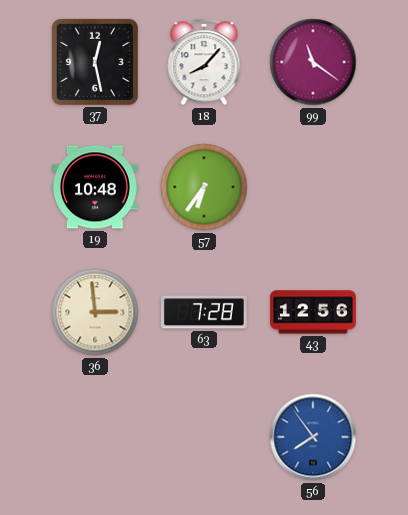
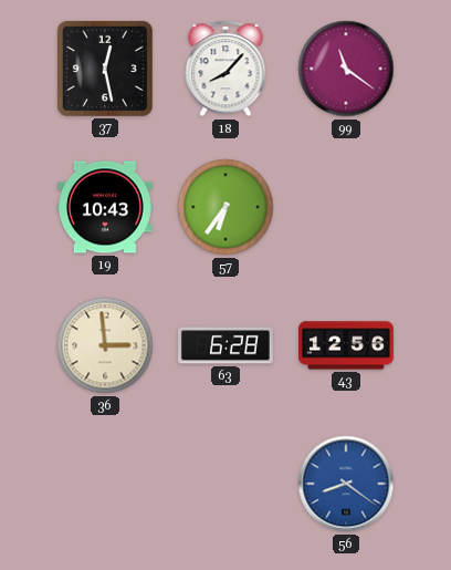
19: 10:48 -> 10:43
63: 7:28 -> 6:28
56: 7:54 -> 8:21
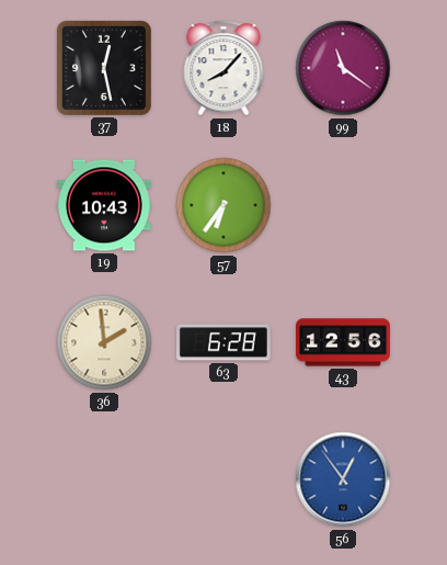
36: 2:59 -> 1:59
56: 8:21 -> 12:54
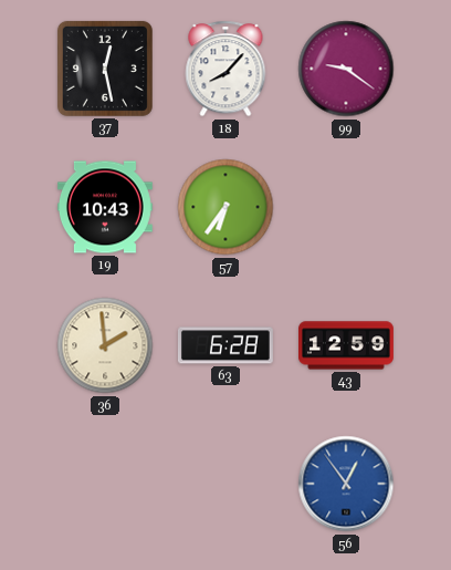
99: 11:21 -> 9:21
43: 12:56 -> 12:59
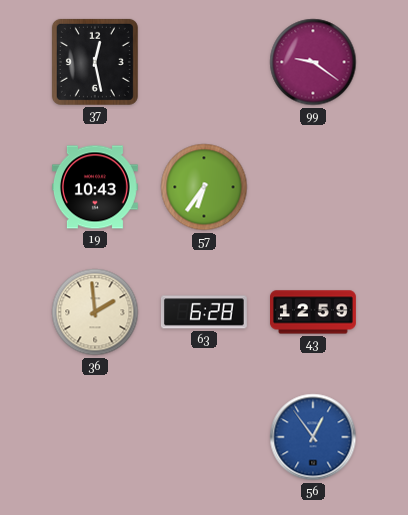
18: 8:07 -> none
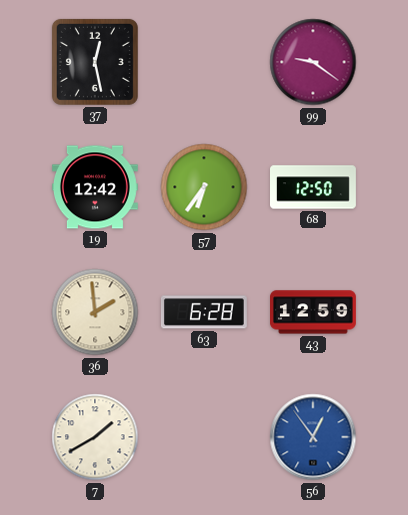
19: 10:43 -> 12:42
68: none -> 12:50
7: none -> 1:40
